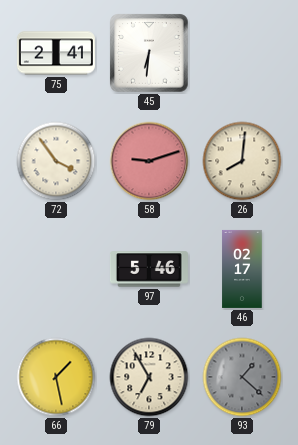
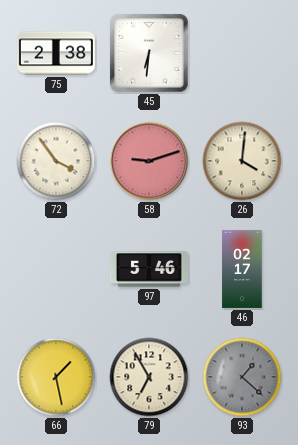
75: 2:41 -> 2:38
26: 8:01 -> 4:01
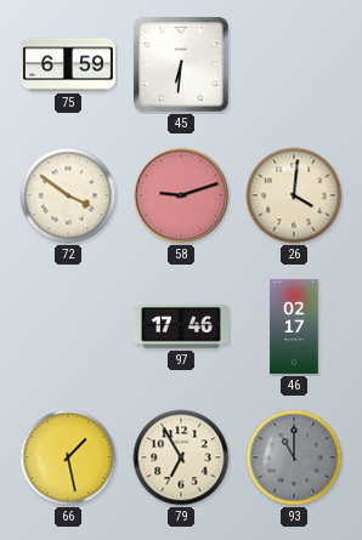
75: 2:38 -> 6:59
72: 3:54 -> 3:51
97: 5:46 -> 17:46
93: 1:22 -> 11:00
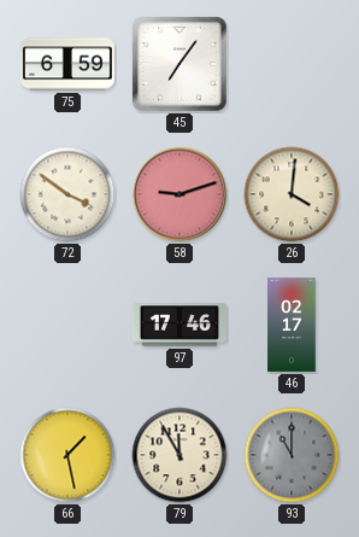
45: 6:31 -> 7:06
79: 6:55 -> 11:55
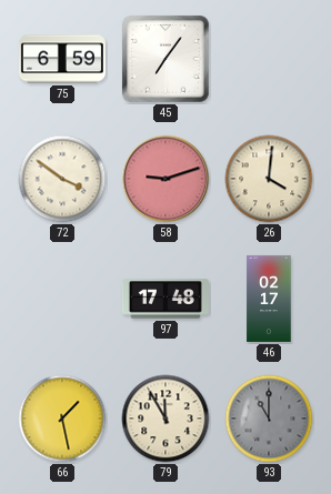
97: 17:46 -> 17:48
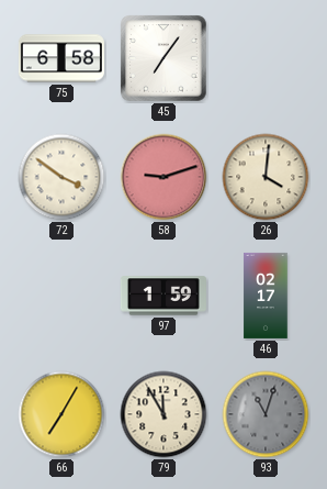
75: 6:59 -> 6:58
97: 17:48 -> 1:59
66: 1:28 -> 7:05
93: 11:00 -> 11:03
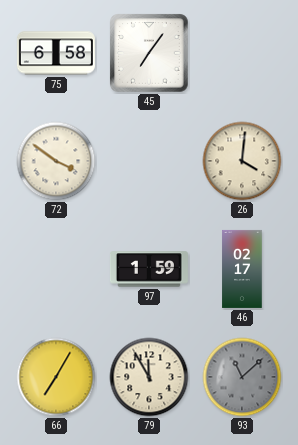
58: 9:12 -> none
93: 11:03 -> 11:08
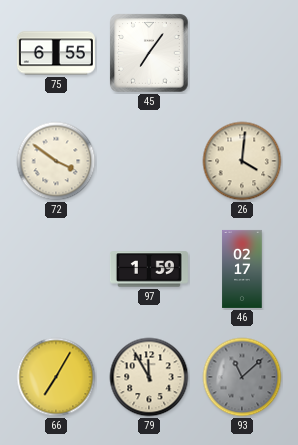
75: 6:58 -> 6:55
